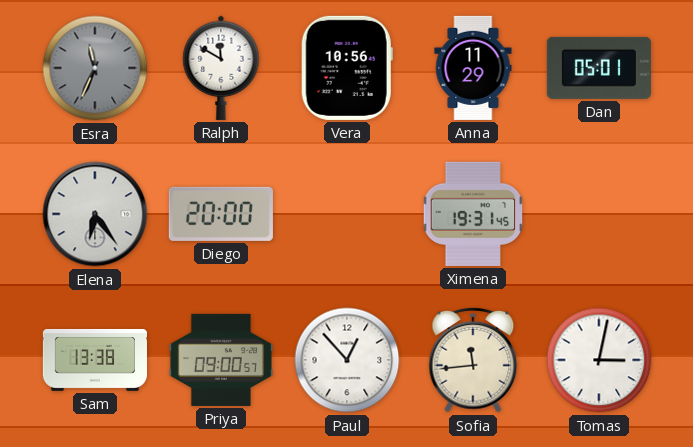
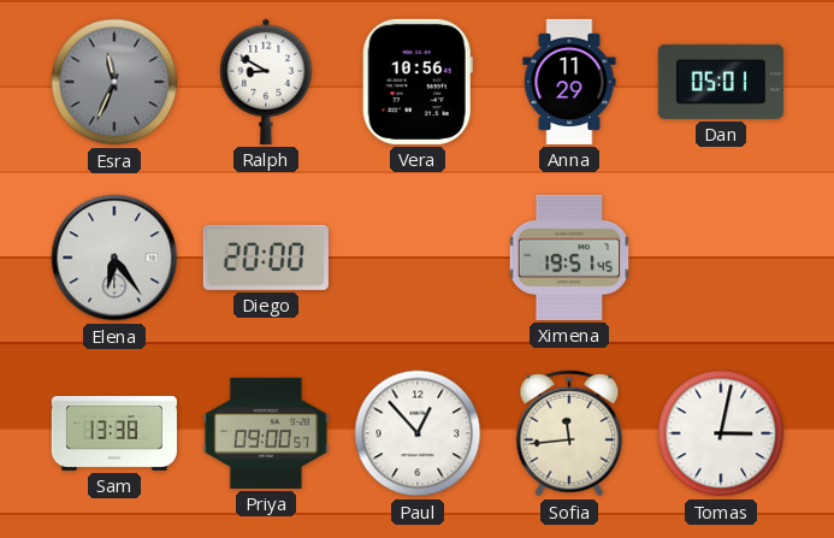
Ralph: 11:50 -> 8:50
Ximena: 19:31 -> 19:51
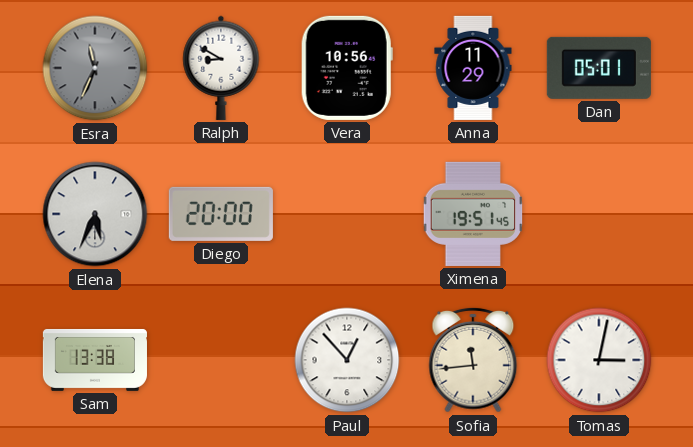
Elena: 6:24 -> 5:34
Priya: 09:00 -> none
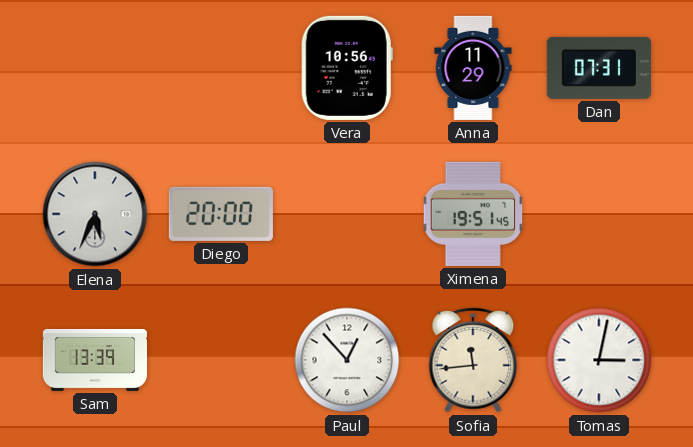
Esra: 11:34 -> none
Ralph: 8:50 -> none
Dan: 05:01 -> 07:31
Sam: 13:38 -> 13:39
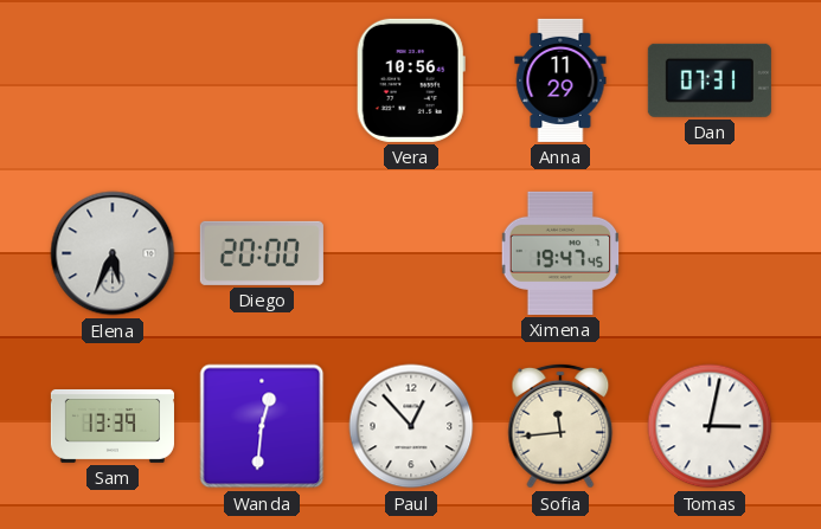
Ximena: 19:51 -> 19:47
Wanda: none -> 12:31
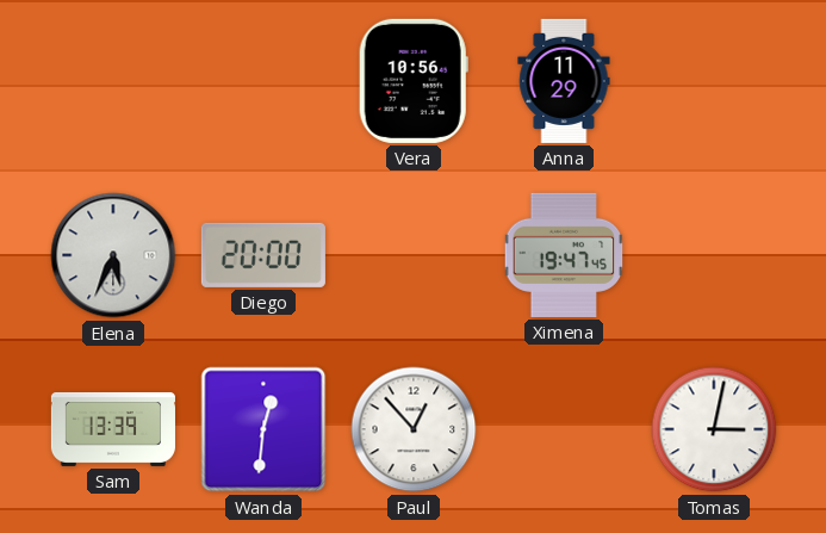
Dan: 07:31 -> none
Sofia: 11:44 -> none
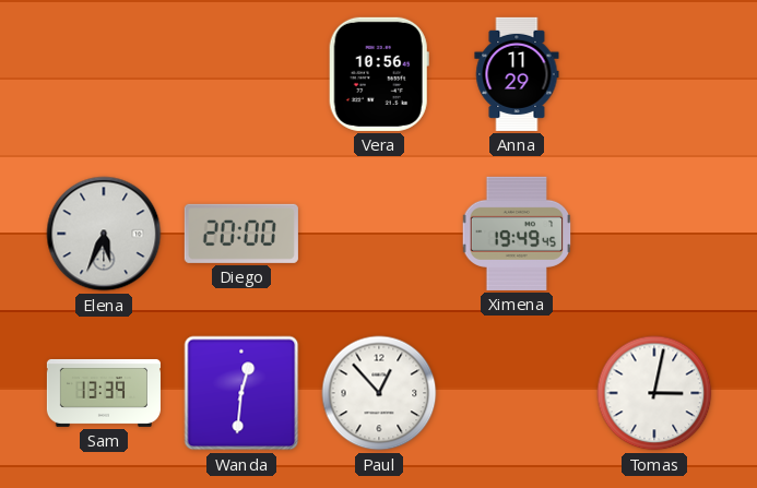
Ximena: 19:47 -> 19:49
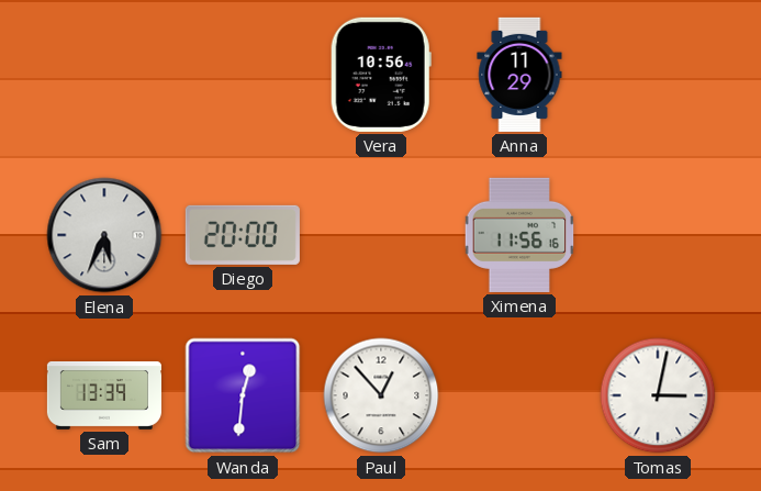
Ximena: 19:49 -> 11:56
